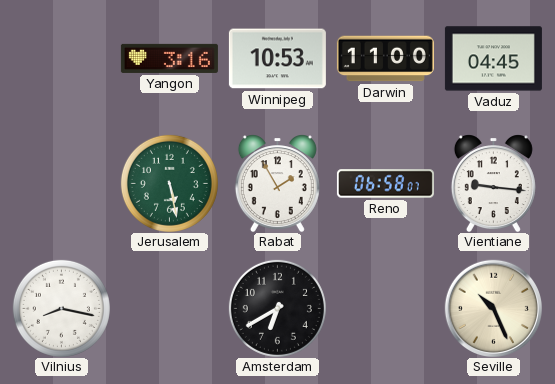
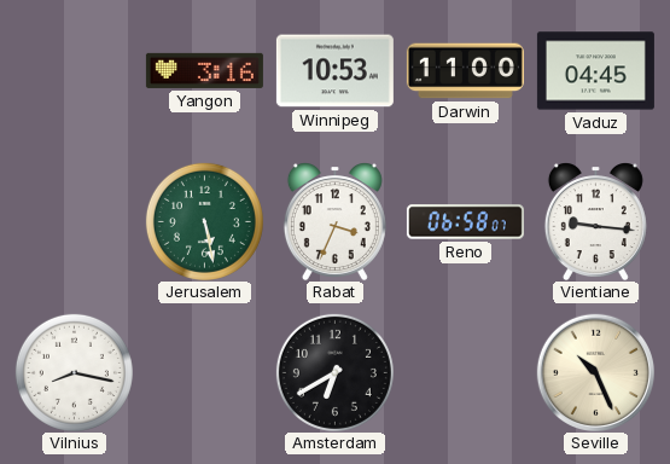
Rabat: 1:55 -> 3:34
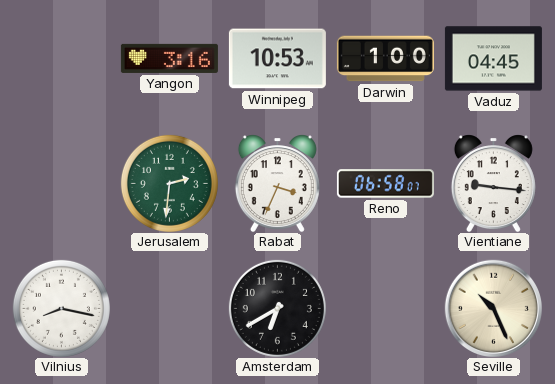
Darwin: 11:00 -> 1:00
Jerusalem: 5:28 -> 2:31
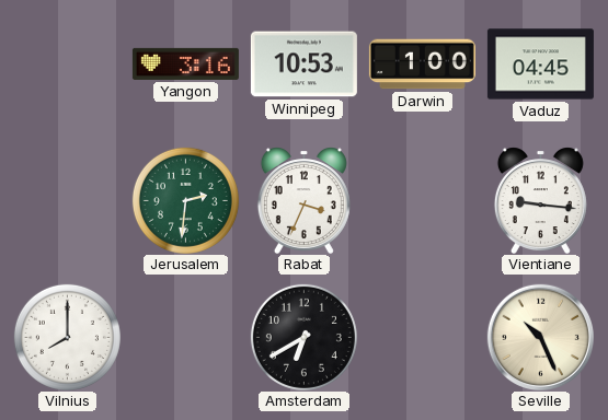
Reno: 06:58 -> none
Vilnius: 8:17 -> 8:00
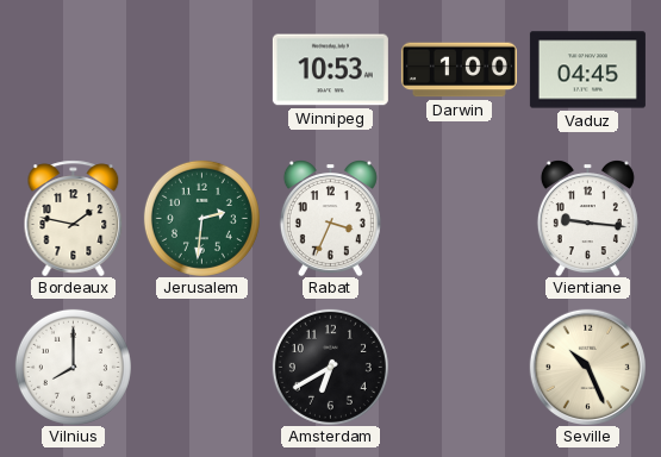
Yangon: 3:16 -> none
Bordeaux: none -> 1:47
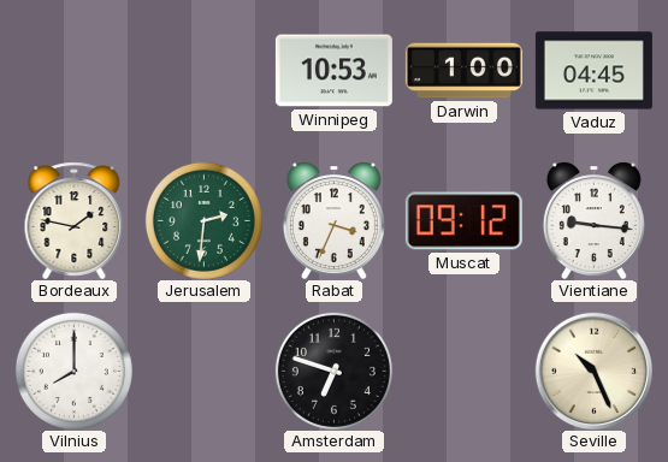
Muscat: none -> 09:12
Amsterdam: 6:40 -> 6:48
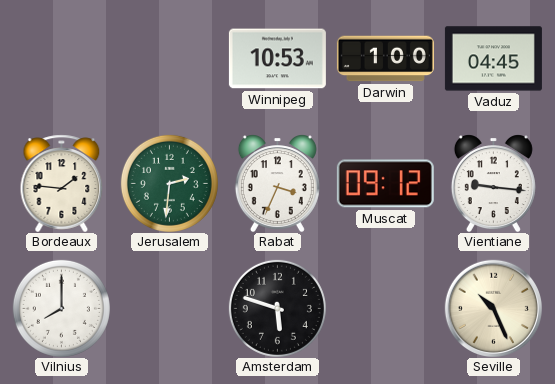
Bordeaux: 1:47 -> 1:46
Amsterdam: 6:48 -> 5:48
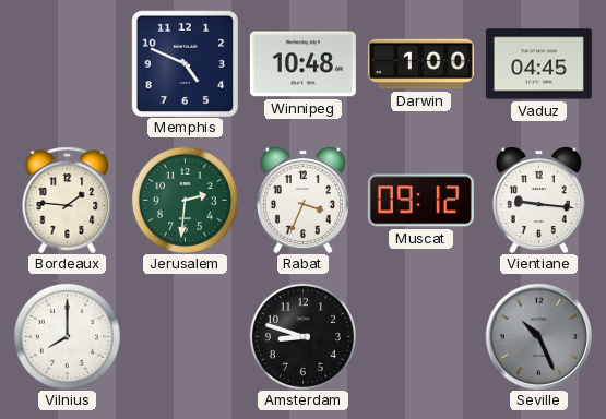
Memphis: none -> 4:49
Winnipeg: 10:53 -> 10:48
Amsterdam: 5:48 -> 8:48
Seville dial: cream -> grey
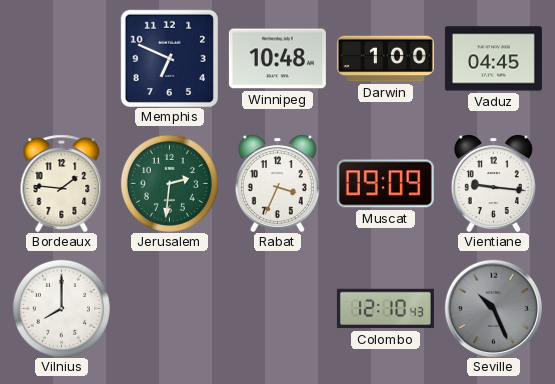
Memphis: 4:49 -> 6:49
Muscat: 09:12 -> 09:09
Amsterdam: 8:48 -> none
Colombo: none -> 12:10
